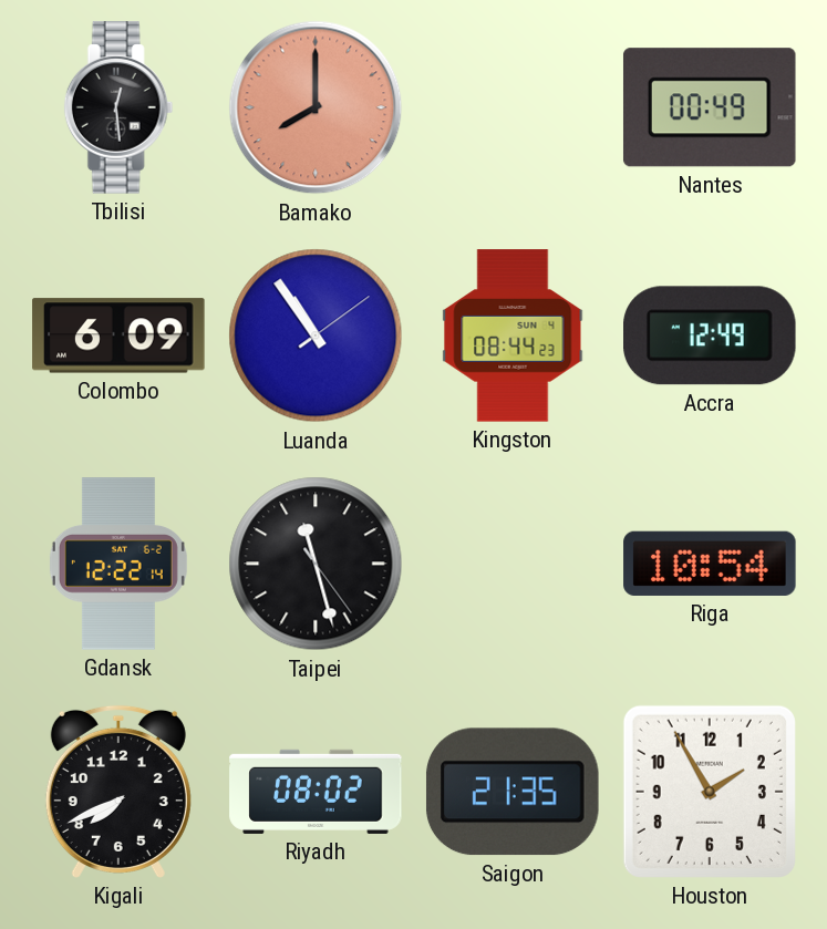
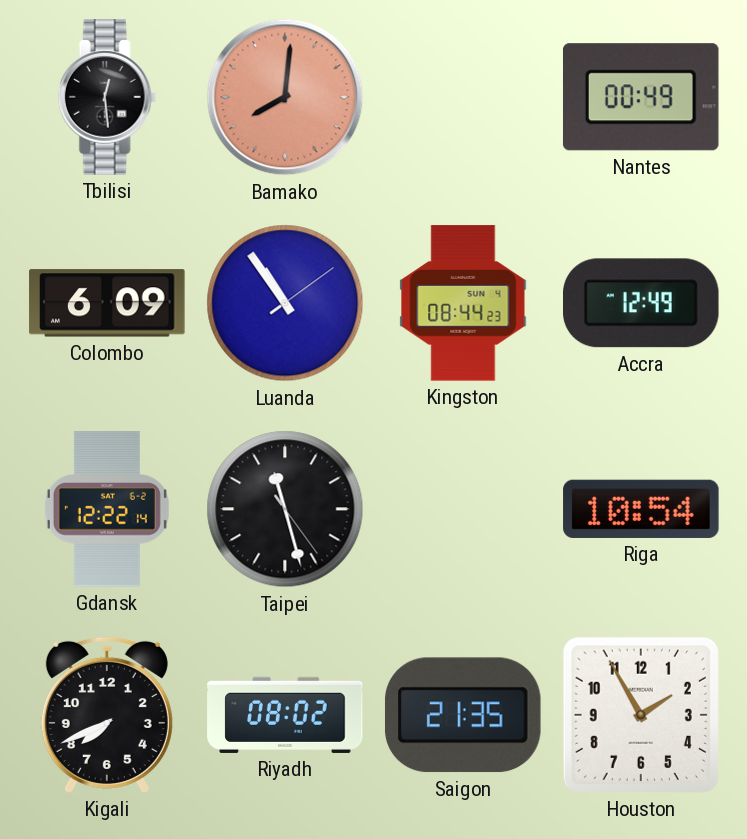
Bamako: 8:00 -> 8:01
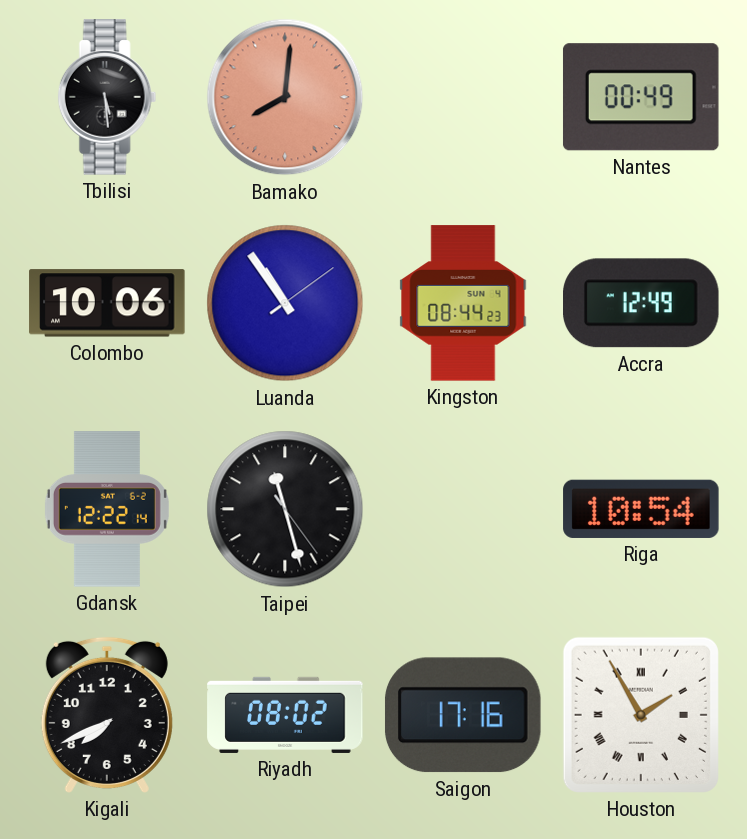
Tbilisi: 12:29 -> 5:29
Colombo: 6:09 -> 10:06
Saigon: 21:35 -> 17:16
Houston numerals: Arabic -> Roman
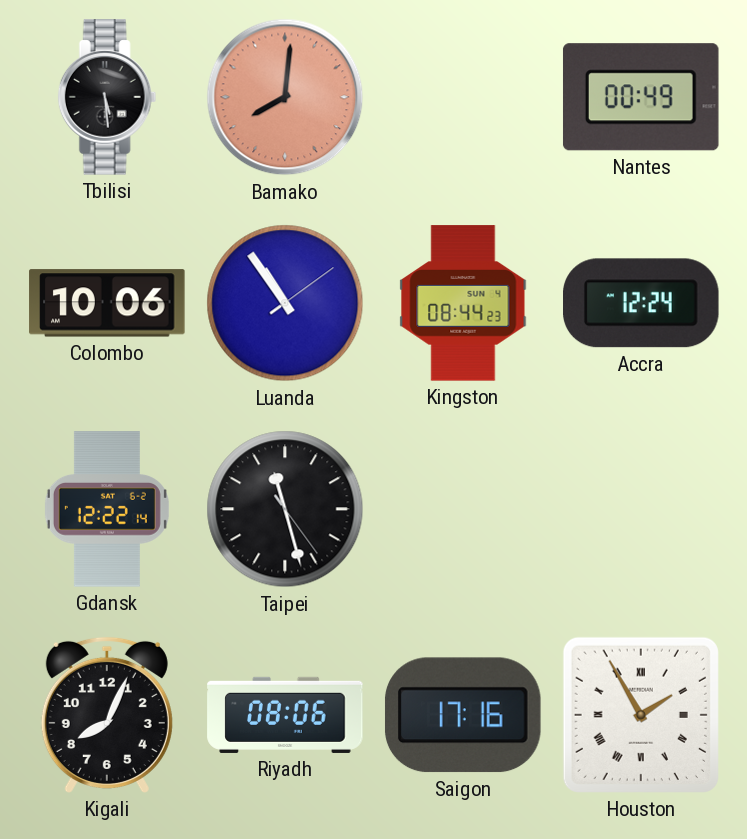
Accra: 12:49 -> 12:24
Riga: 10:54 -> none
Kigali: 7:41 -> 8:04
Riyadh: 08:02 -> 08:06
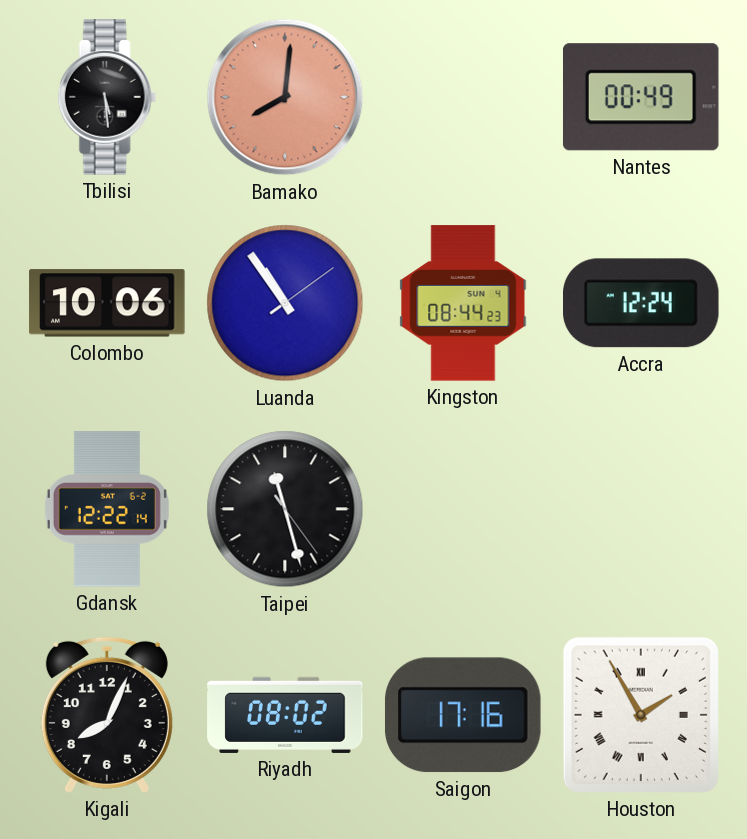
Riyadh: 08:06 -> 08:02
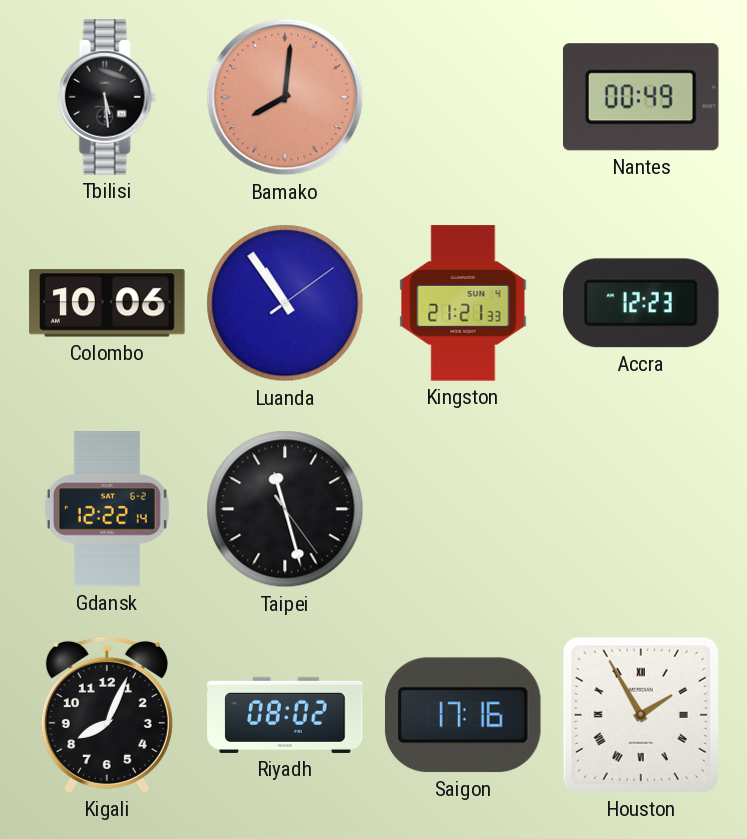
Kingston: 08:44 -> 21:21
Accra: 12:24 -> 12:23
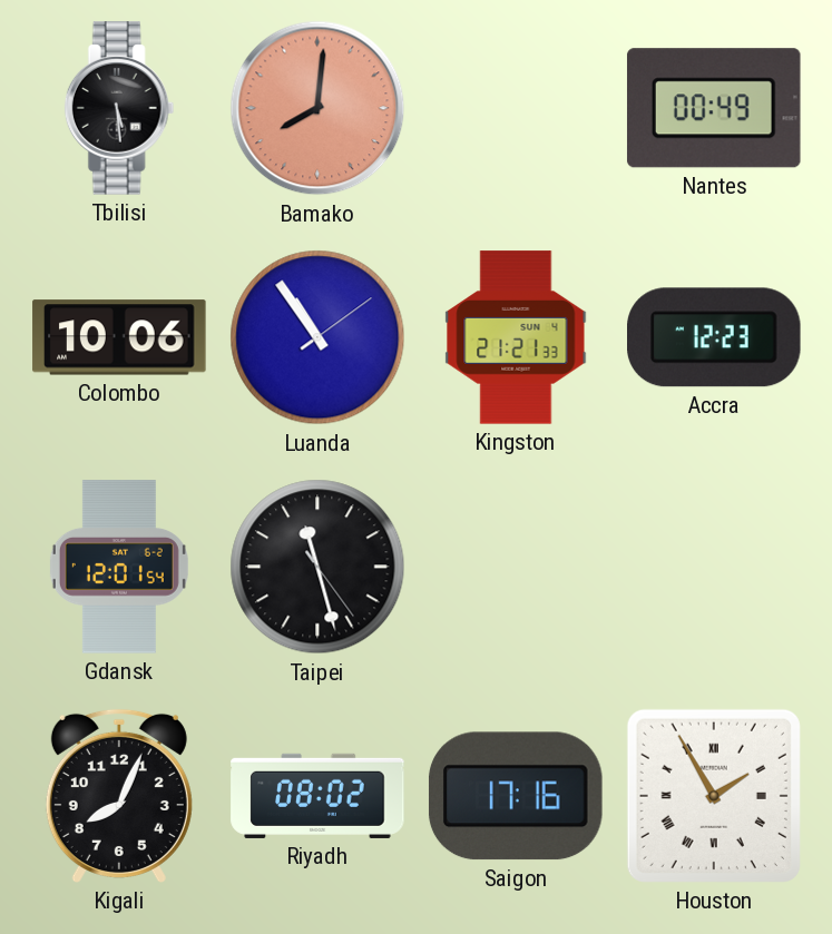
Gdansk: 12:22 -> 12:01
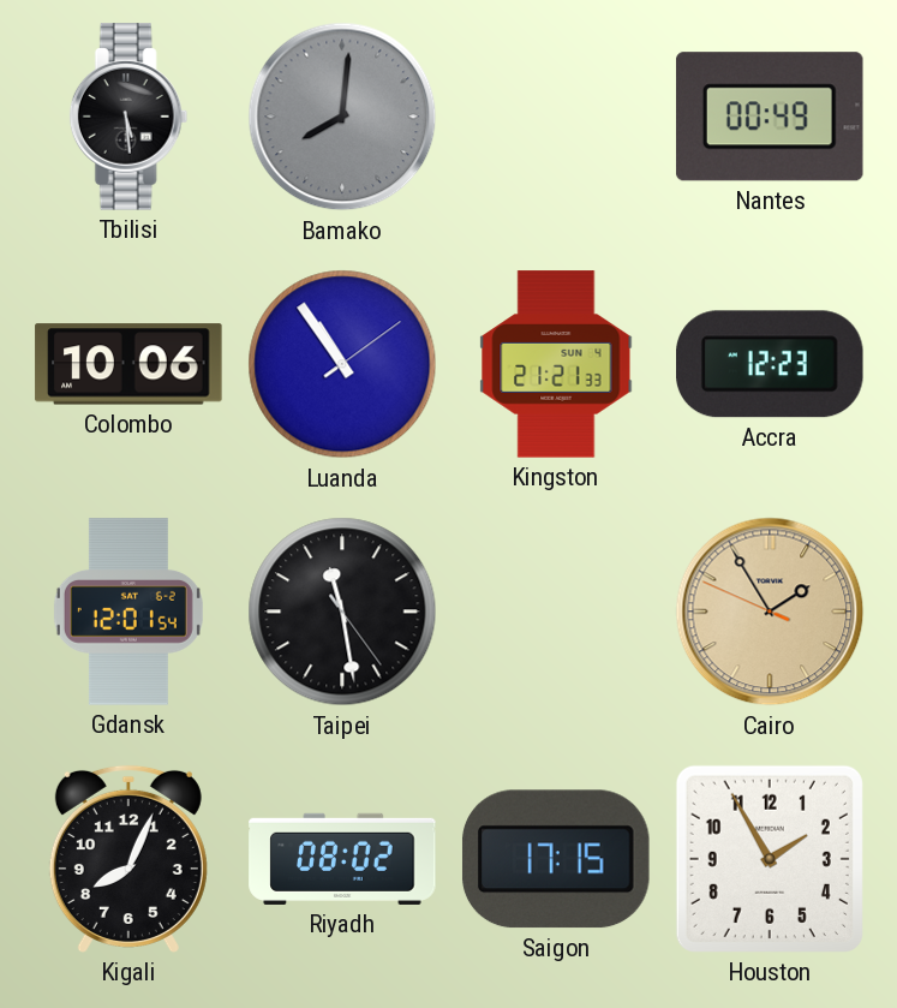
Bamako dial: salmon -> grey
Taipei: 11:27 -> 11:28
Cairo: none -> 1:54
Saigon: 17:16 -> 17:15
Houston numerals: Roman -> Arabic
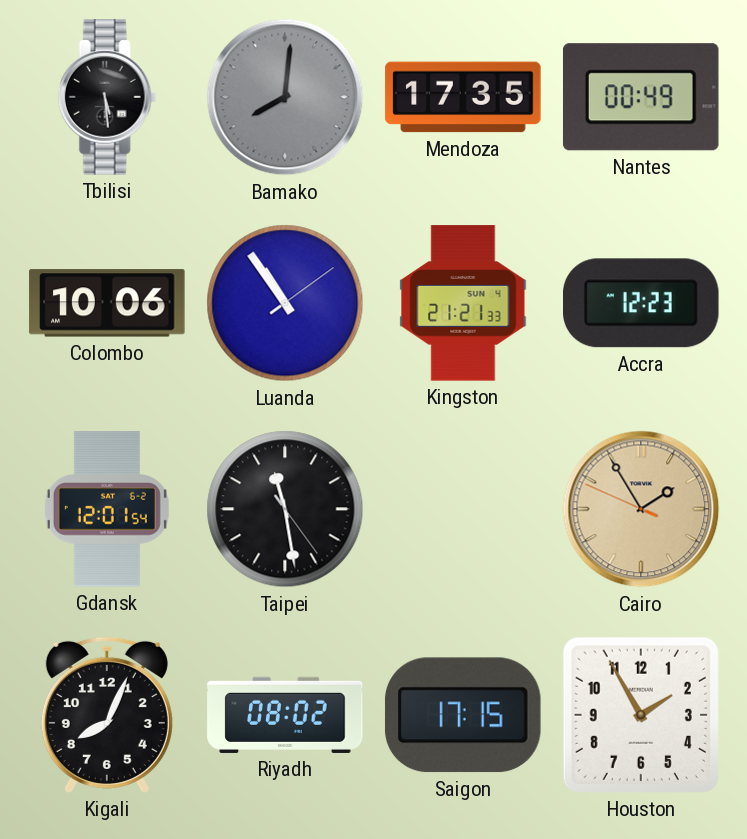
Mendoza: none -> 17:35
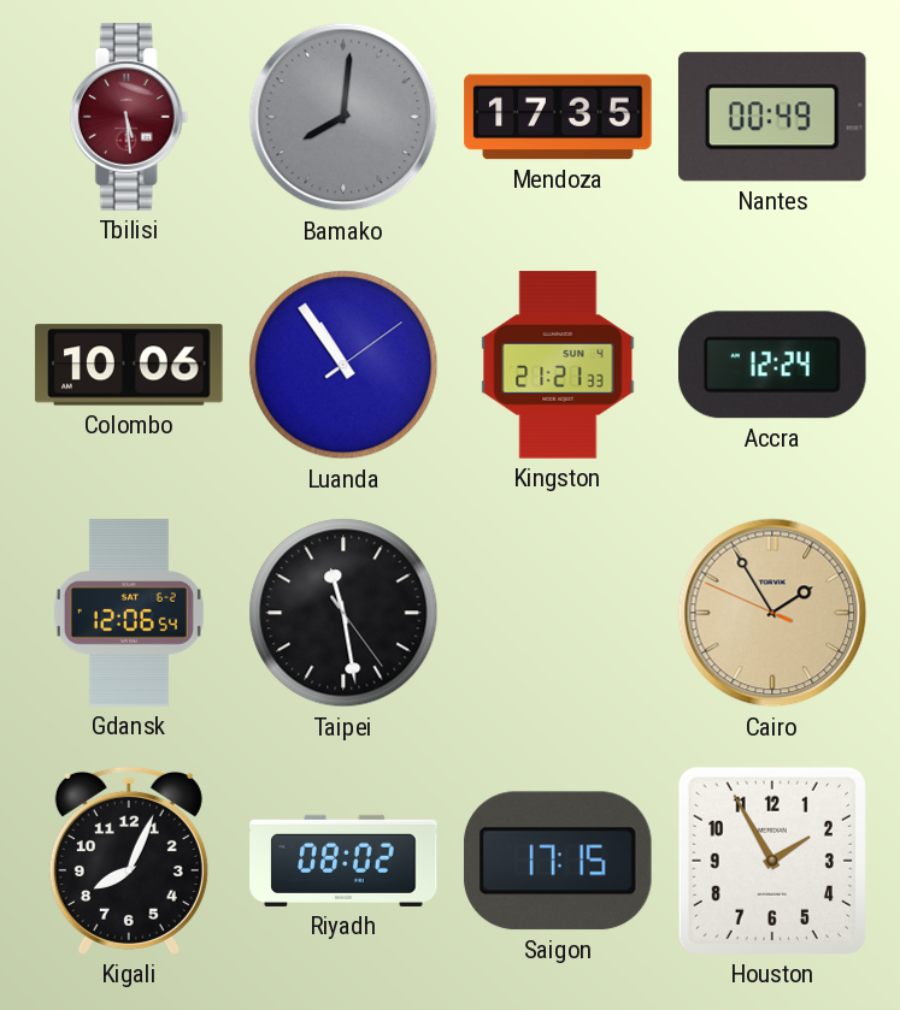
Tbilisi dial: black -> burgundy
Accra: 12:23 -> 12:24
Gdansk: 12:01 -> 12:06
